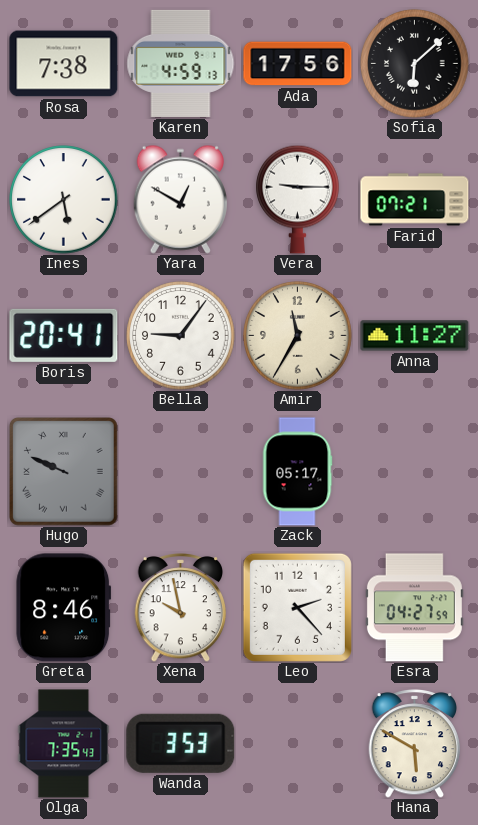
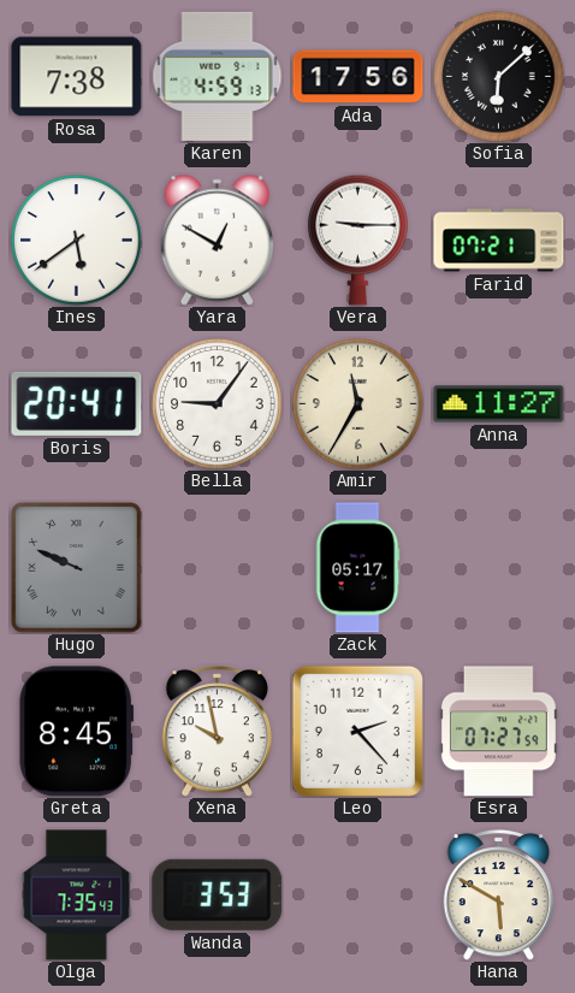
Greta: 8:46 -> 8:45
Esra: 04:27 -> 07:27
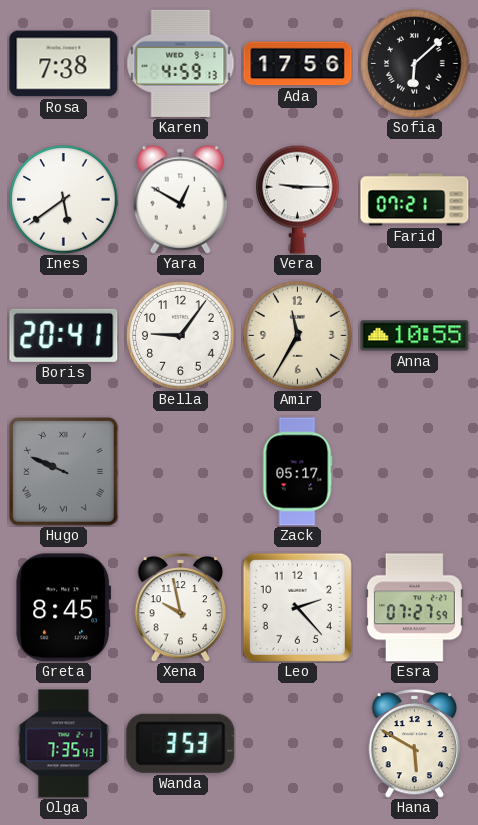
Anna: 11:27 -> 10:55
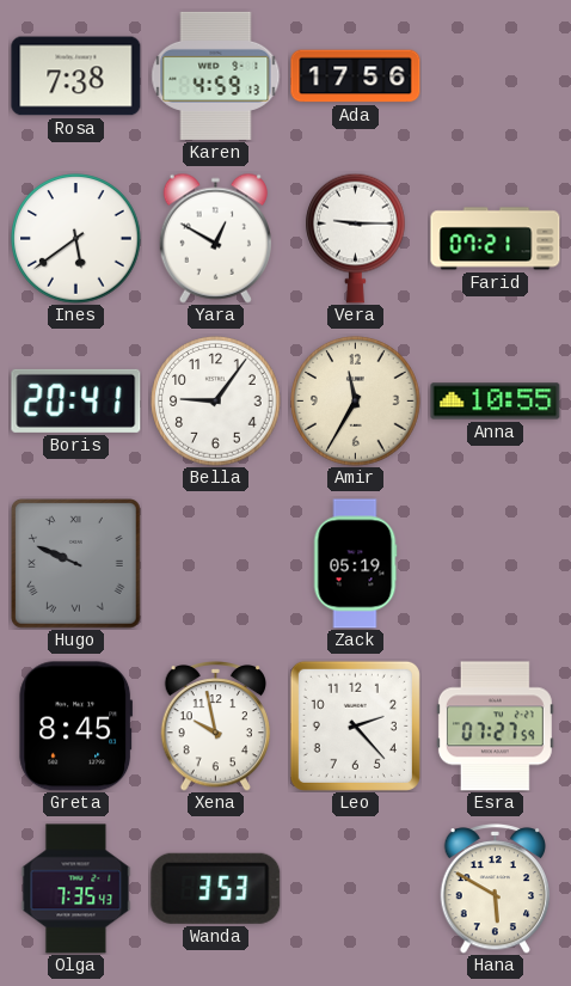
Sofia: 6:08 -> none
Zack: 05:17 -> 05:19
